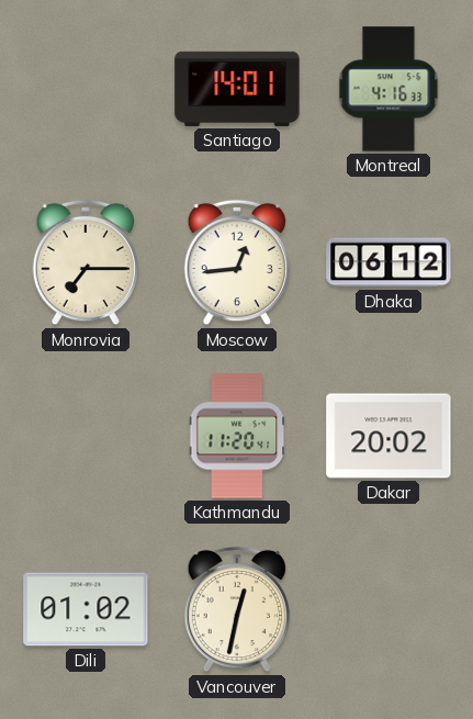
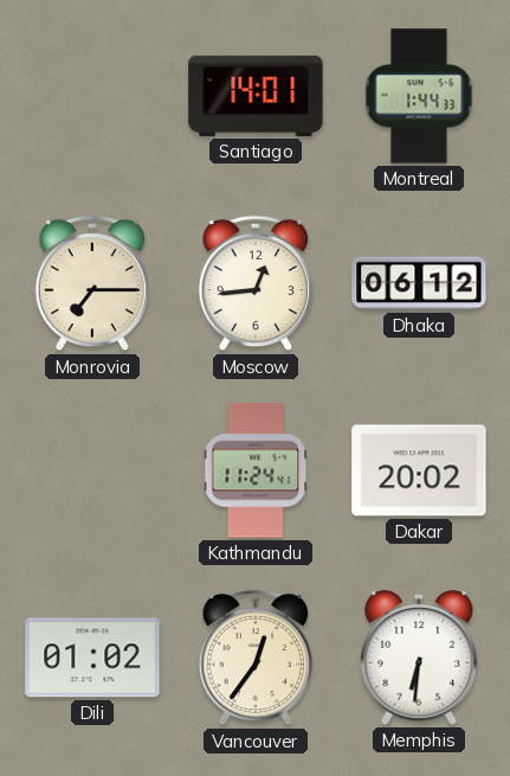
Montreal: 4:16 -> 1:44
Kathmandu: 11:20 -> 11:24
Vancouver: 12:32 -> 12:36
Memphis: none -> 6:31
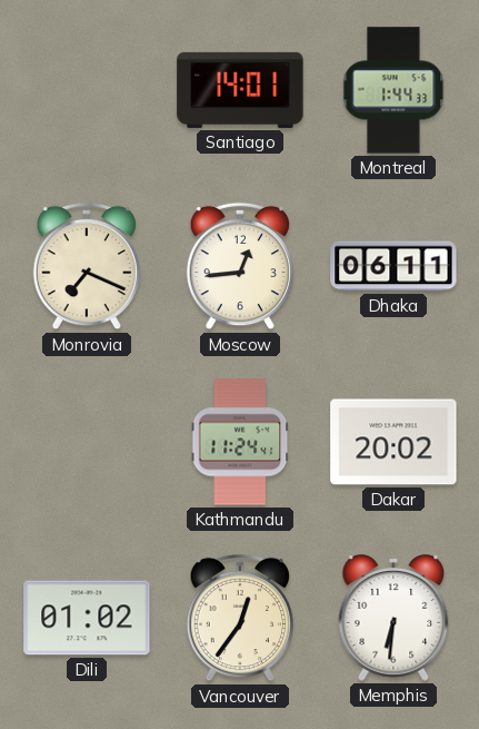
Monrovia: 7:15 -> 7:19
Dhaka: 06:12 -> 06:11
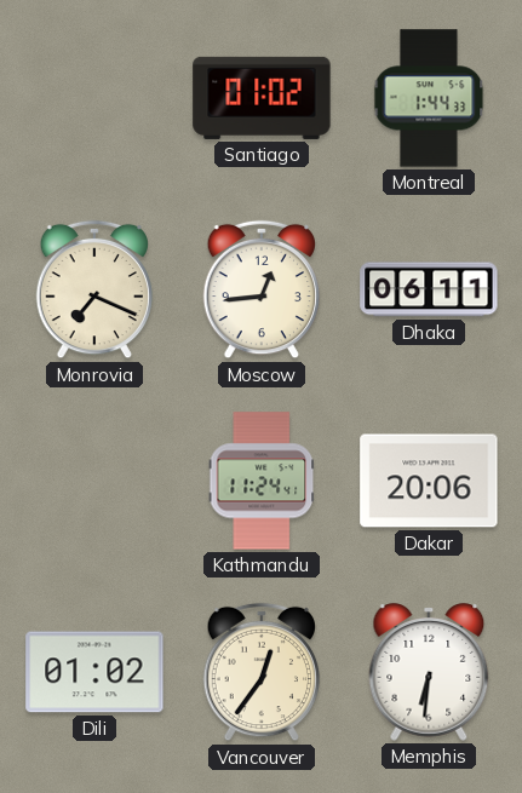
Santiago: 14:01 -> 01:02
Dakar: 20:02 -> 20:06
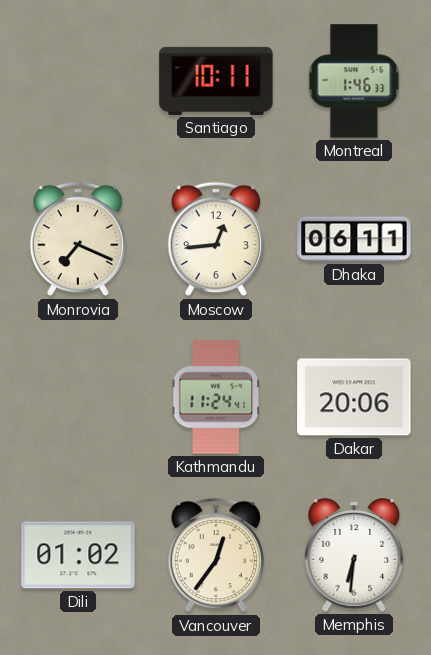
Santiago: 01:02 -> 10:11
Montreal: 1:44 -> 1:46
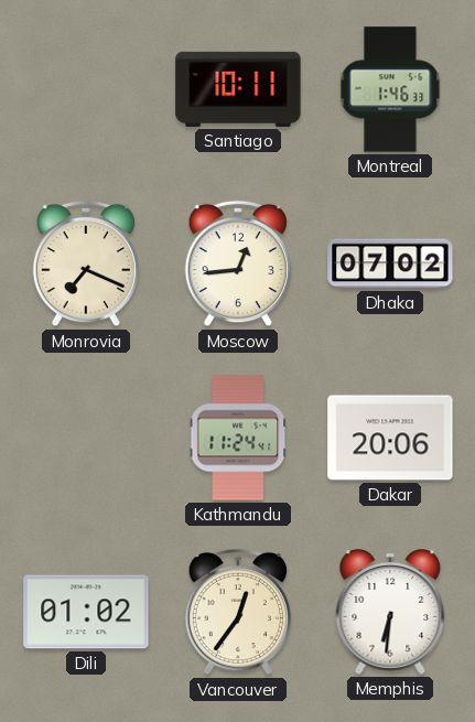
Dhaka: 06:11 -> 07:02
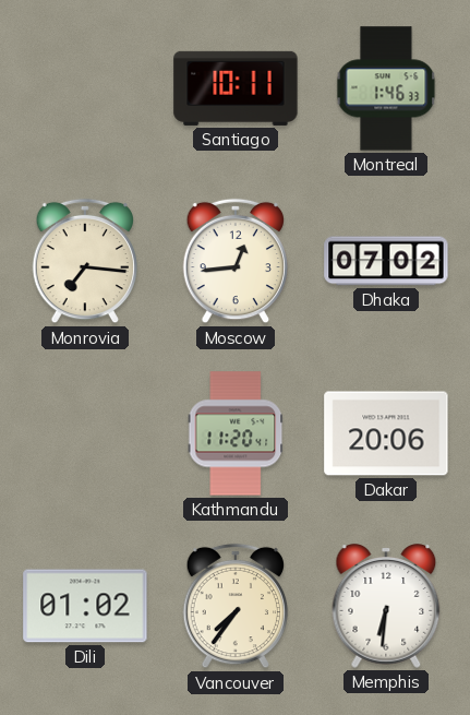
Monrovia: 7:19 -> 7:16
Kathmandu: 11:24 -> 11:20
Vancouver: 12:36 -> 7:36
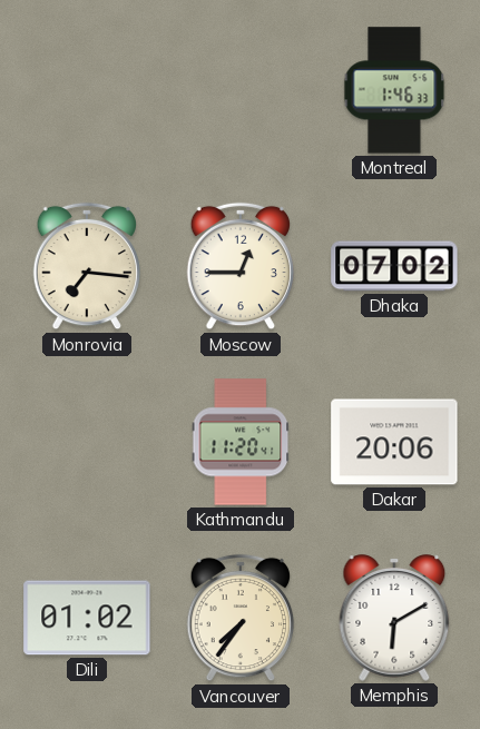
Santiago: 10:11 -> none
Moscow: 12:44 -> 12:45
Memphis: 6:31 -> 6:10
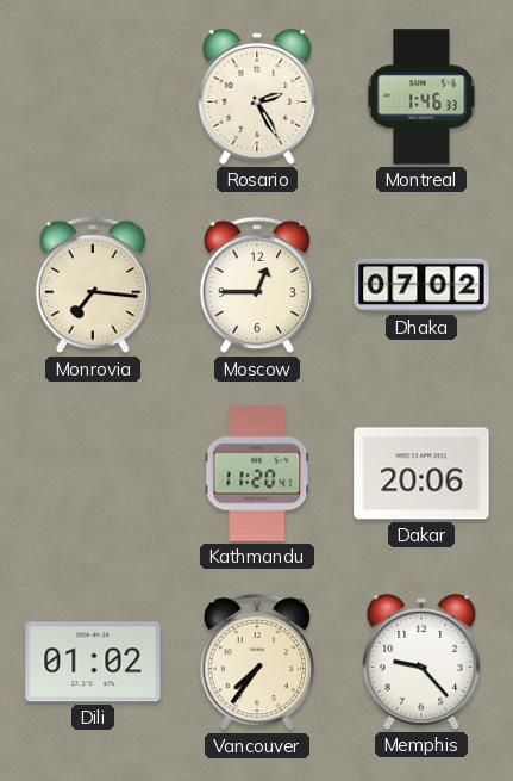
Rosario: none -> 2:25
Memphis: 6:10 -> 9:23
